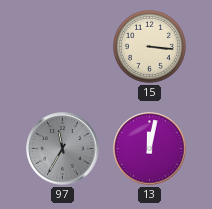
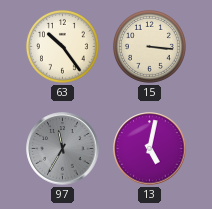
63: none -> 10:24
13: 12:02 -> 5:02
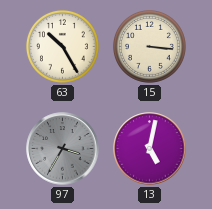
63: 10:24 -> 10:25
97: 11:35 -> 3:35
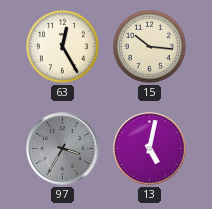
63: 10:25 -> 12:25
15: 3:16 -> 10:16
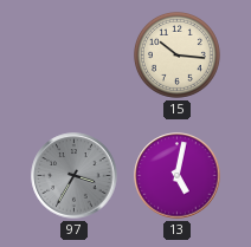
63: 12:25 -> none
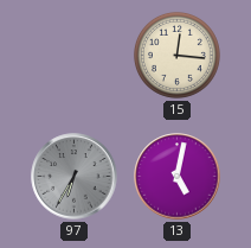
15: 10:16 -> 12:16
97: 3:35 -> 6:35
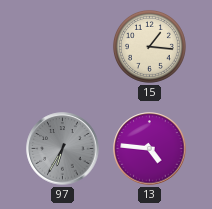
15: 12:16 -> 1:16
13: 5:02 -> 4:46
